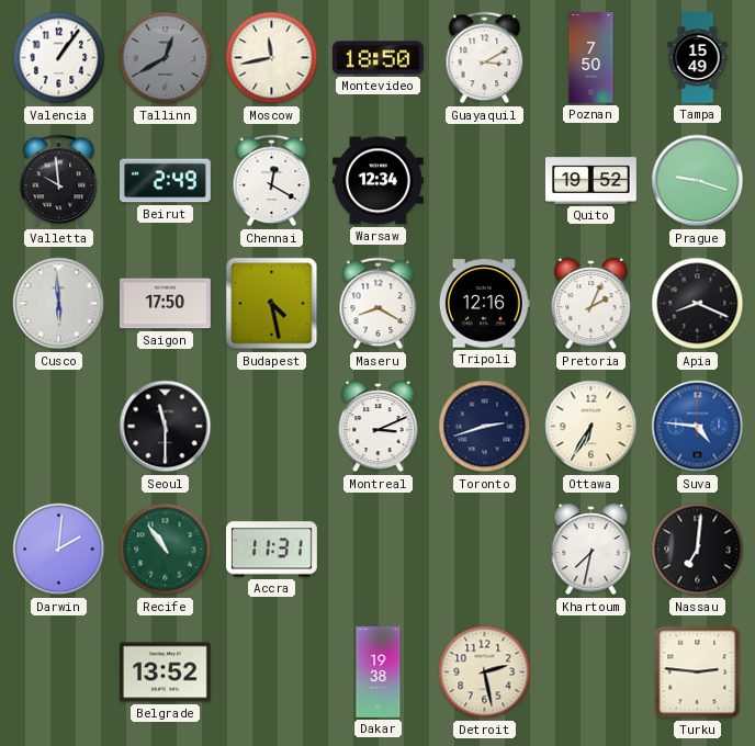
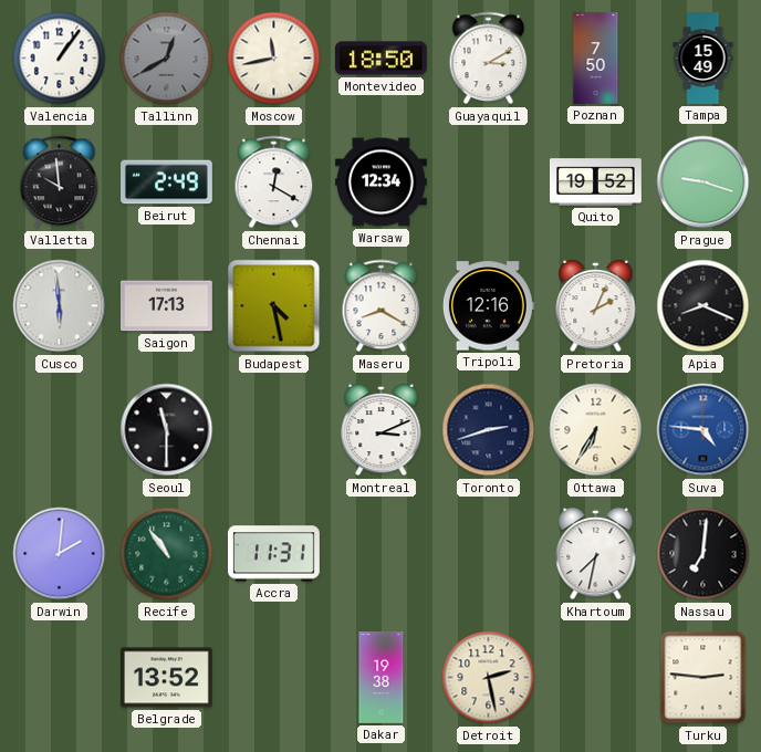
Saigon: 17:50 -> 17:13
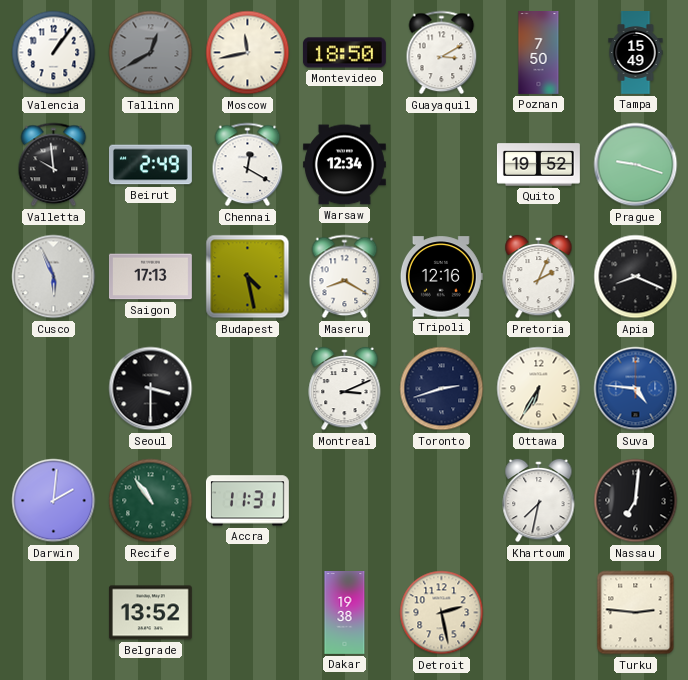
Cusco: 5:59 -> 5:56
Seoul: 11:30 -> 3:30
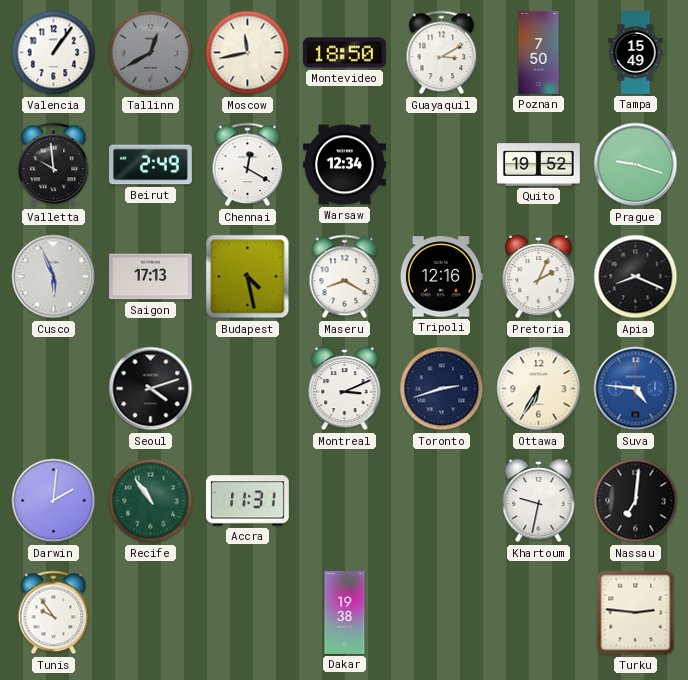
Seoul: 3:30 -> 4:12
Khartoum: 7:32 -> 9:32
Tunis: none -> 9:54
Belgrade: 13:52 -> none
Detroit: 2:28 -> none
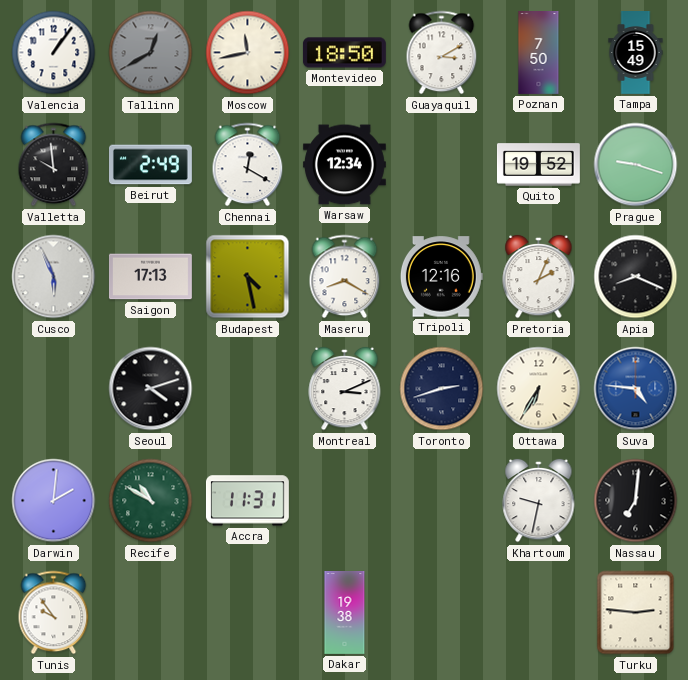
Recife: 10:54 -> 10:50
